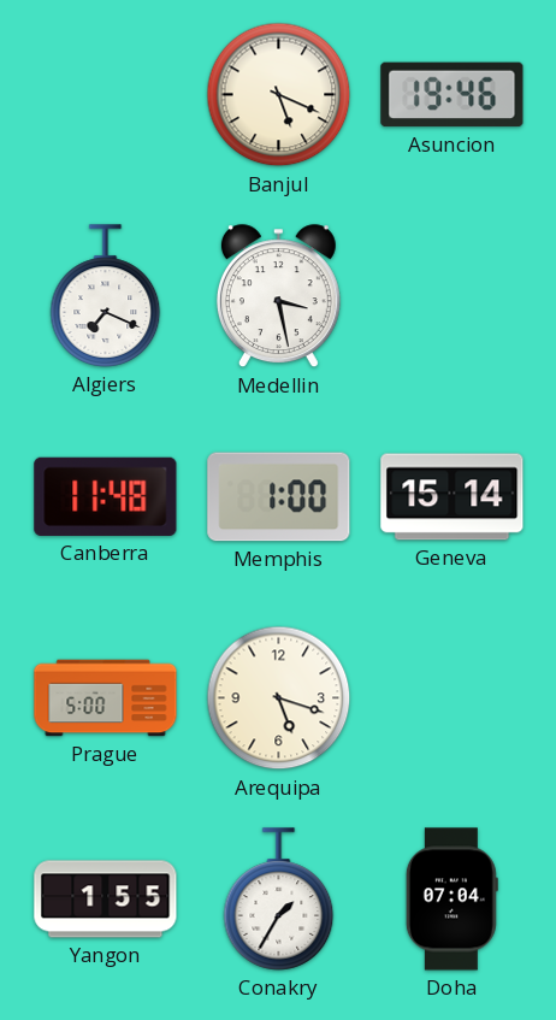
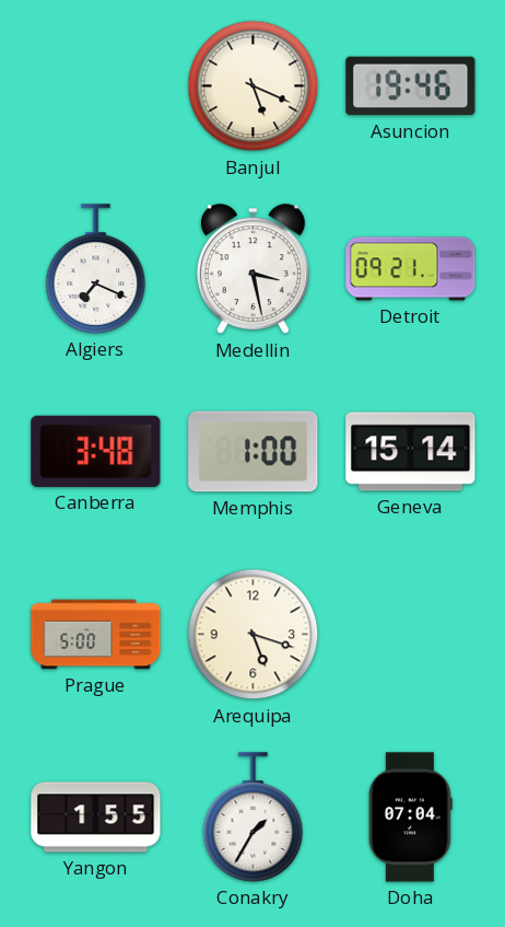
Detroit: none -> 09:21
Canberra: 11:48 -> 3:48
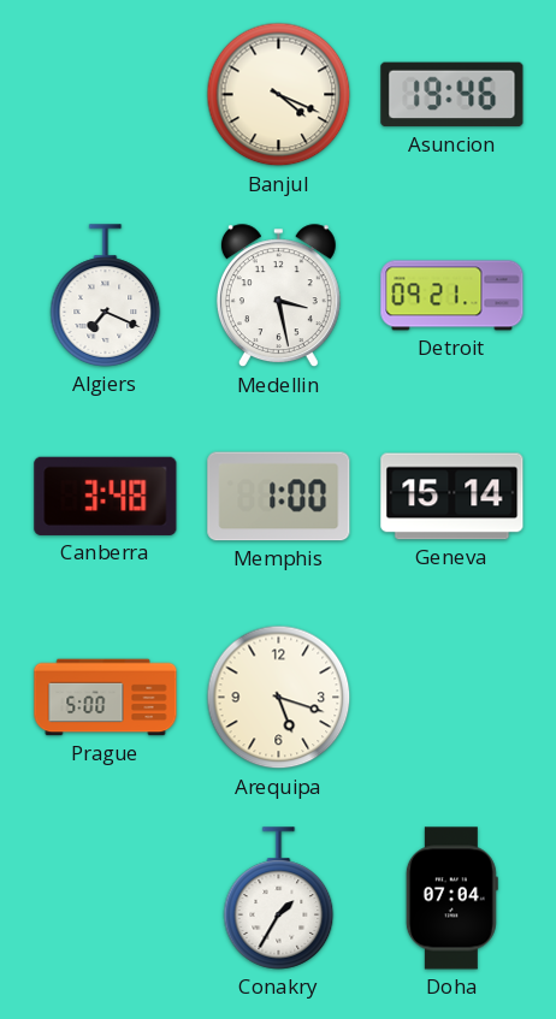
Banjul: 5:19 -> 4:19
Yangon: 1:55 -> none
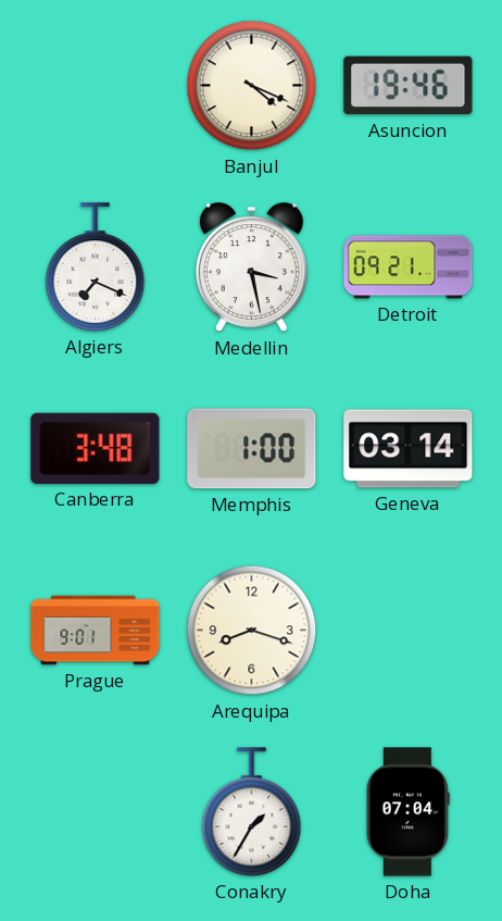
Geneva: 15:14 -> 03:14
Prague: 5:00 -> 9:01
Arequipa: 5:18 -> 8:18
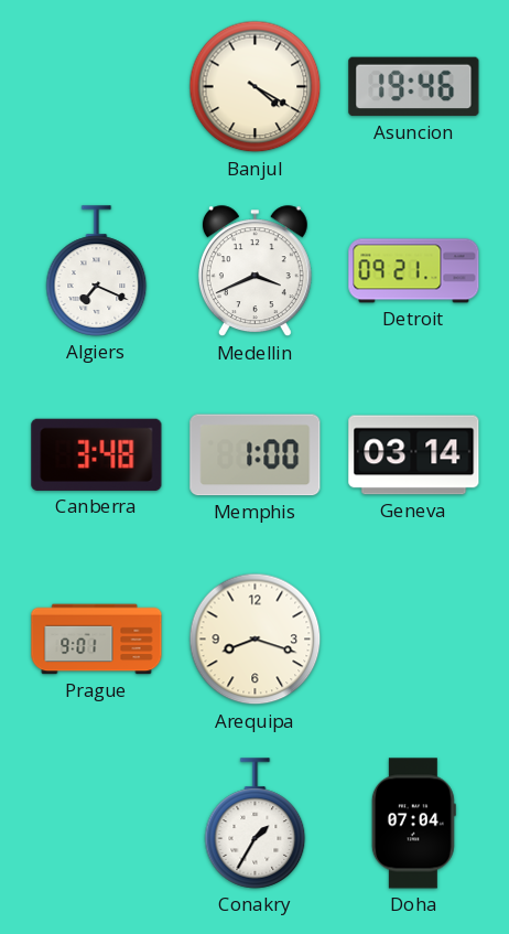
Banjul: 4:19 -> 4:20
Medellin: 3:28 -> 3:41
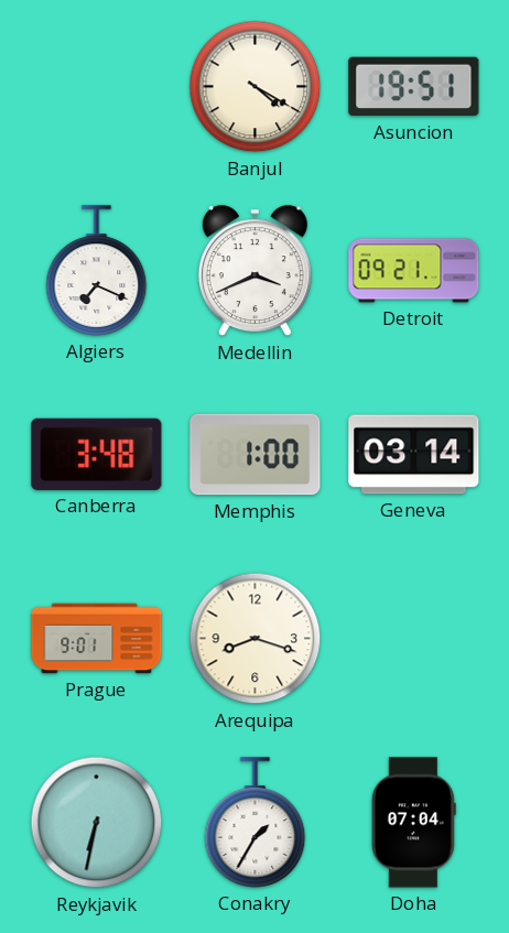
Asuncion: 19:46 -> 19:51
Reykjavik: none -> 6:32
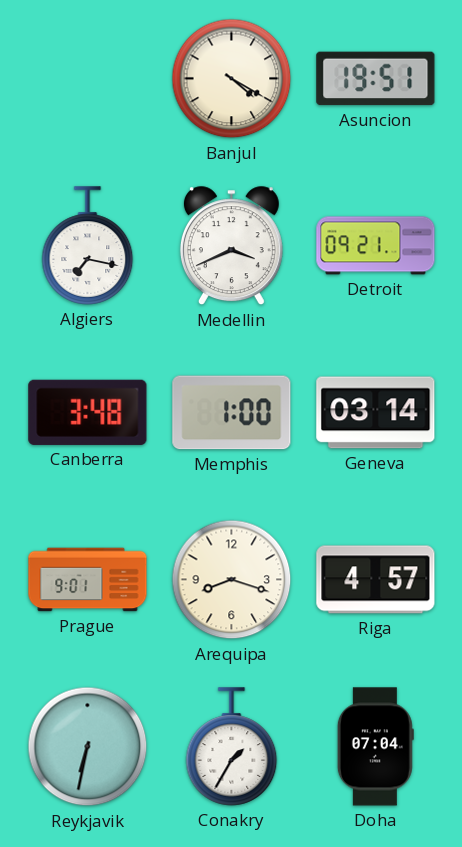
Algiers: 7:19 -> 7:17
Riga: none -> 4:57
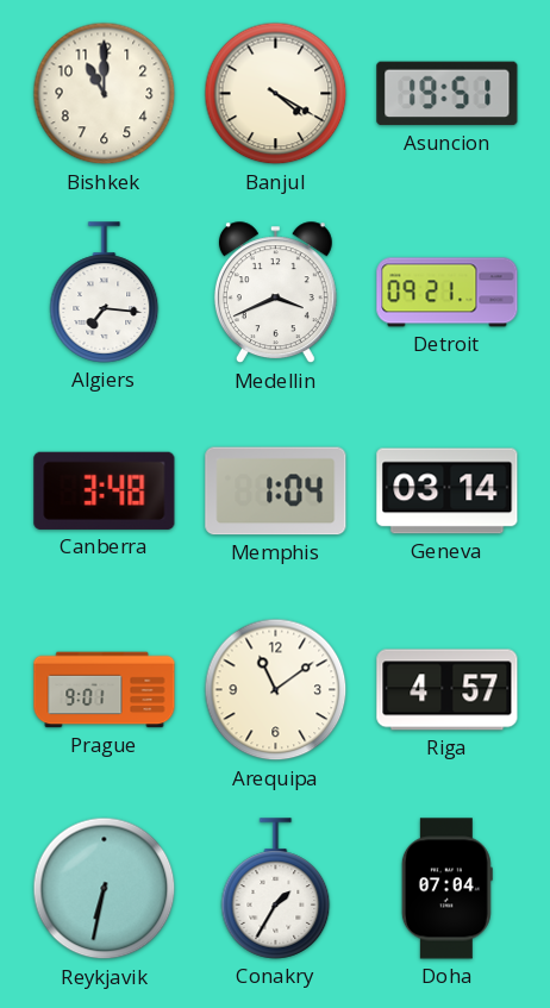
Bishkek: none -> 11:00
Algiers: 7:17 -> 7:16
Memphis: 1:00 -> 1:04
Arequipa: 8:18 -> 11:09
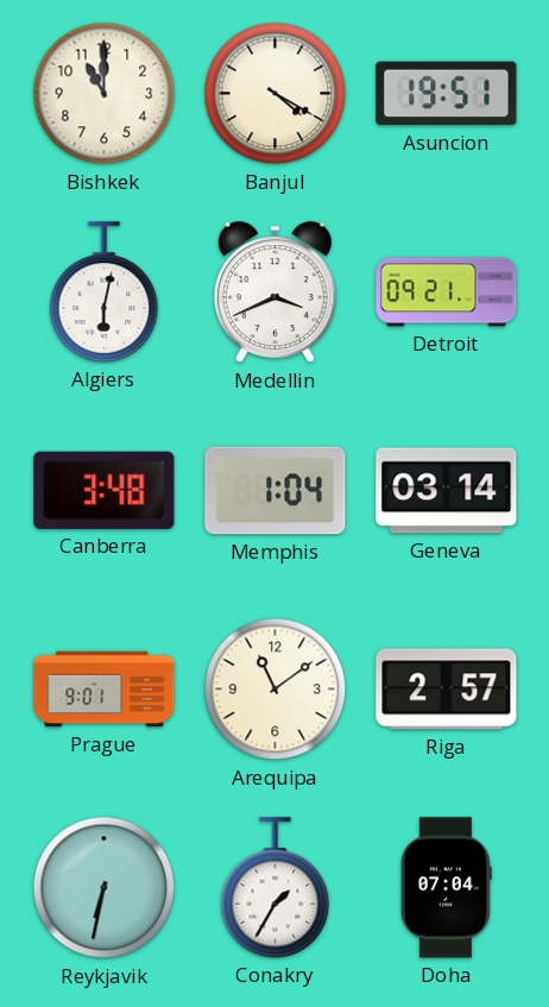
Algiers: 7:16 -> 6:02
Riga: 4:57 -> 2:57
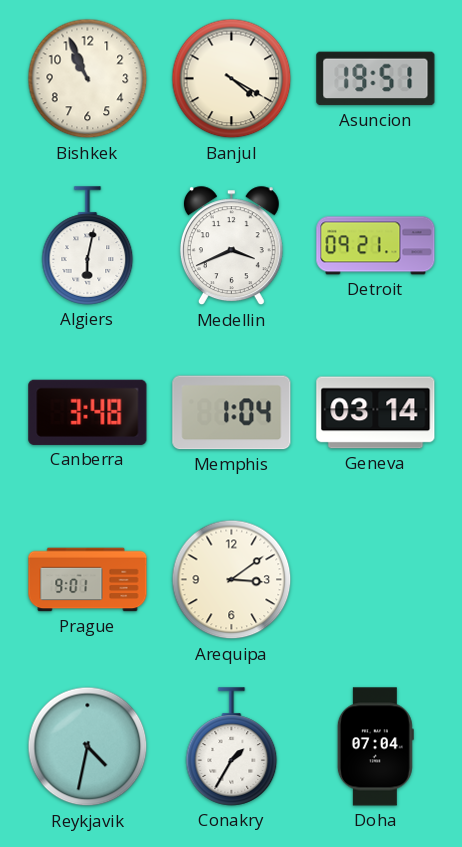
Bishkek: 11:00 -> 10:56
Arequipa: 11:09 -> 3:09
Riga: 2:57 -> none
Reykjavik: 6:32 -> 4:32
